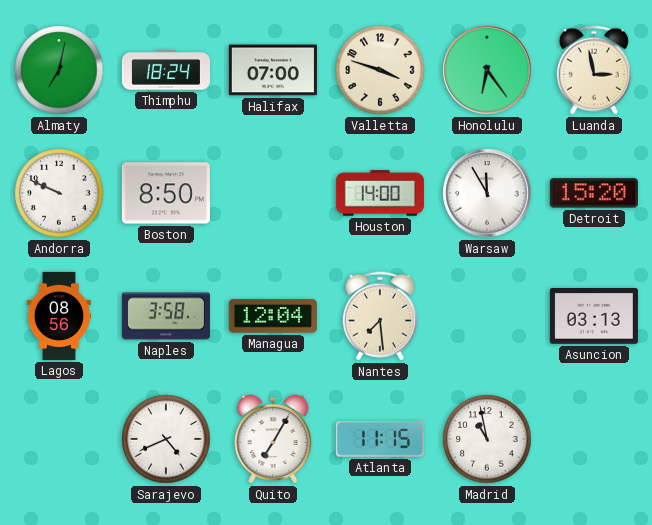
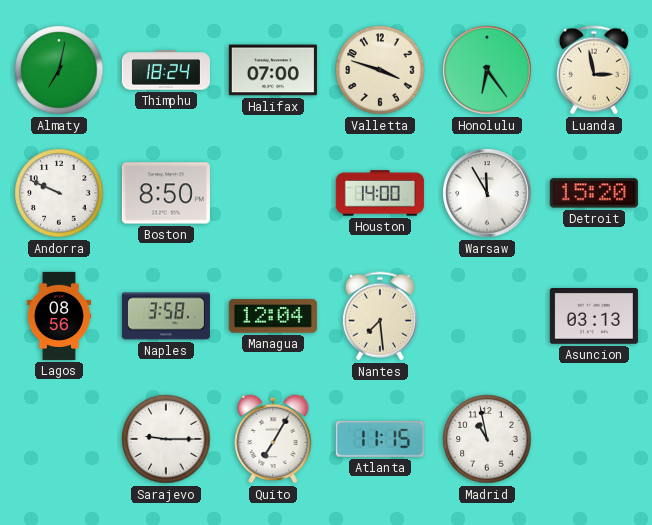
Sarajevo: 4:41 -> 9:15
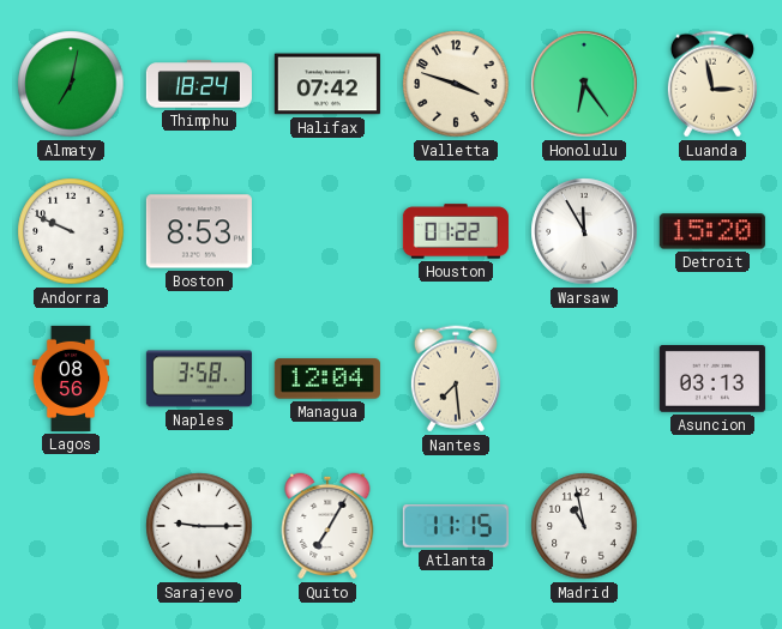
Halifax: 07:00 -> 07:42
Boston: 8:50 -> 8:53
Houston: 14:00 -> 01:22
